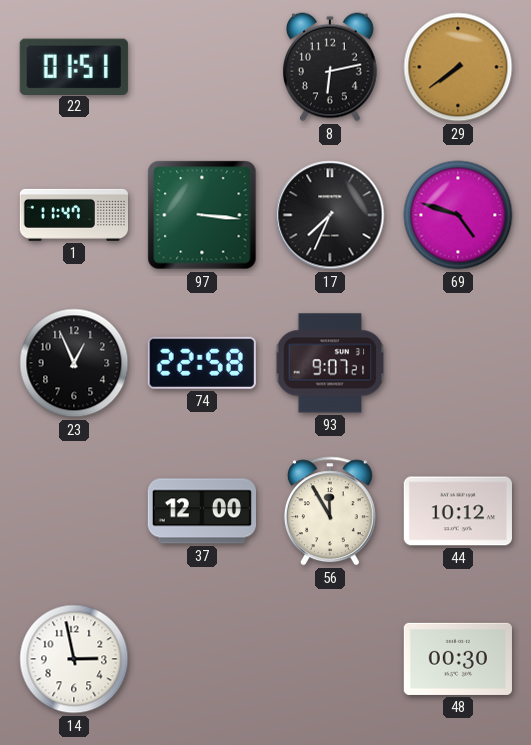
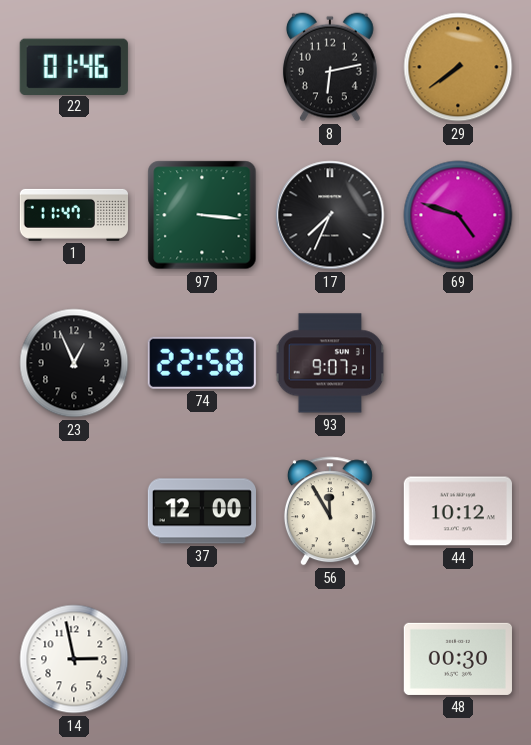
22: 01:51 -> 01:46
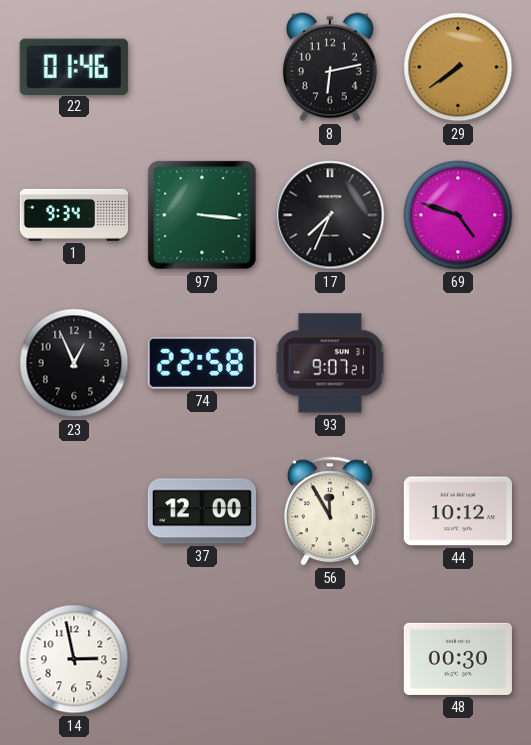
1: 11:47 -> 9:34
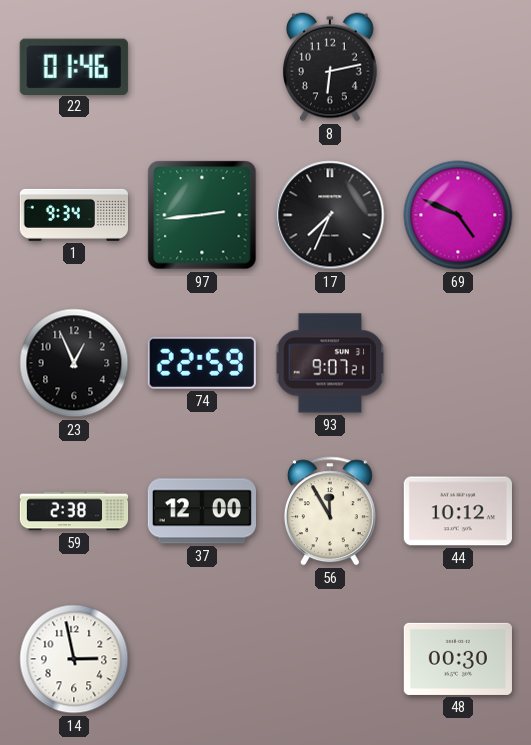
29: 7:39 -> none
97: 3:16 -> 2:44
69: 4:48 -> 4:49
74: 22:58 -> 22:59
59: none -> 2:38
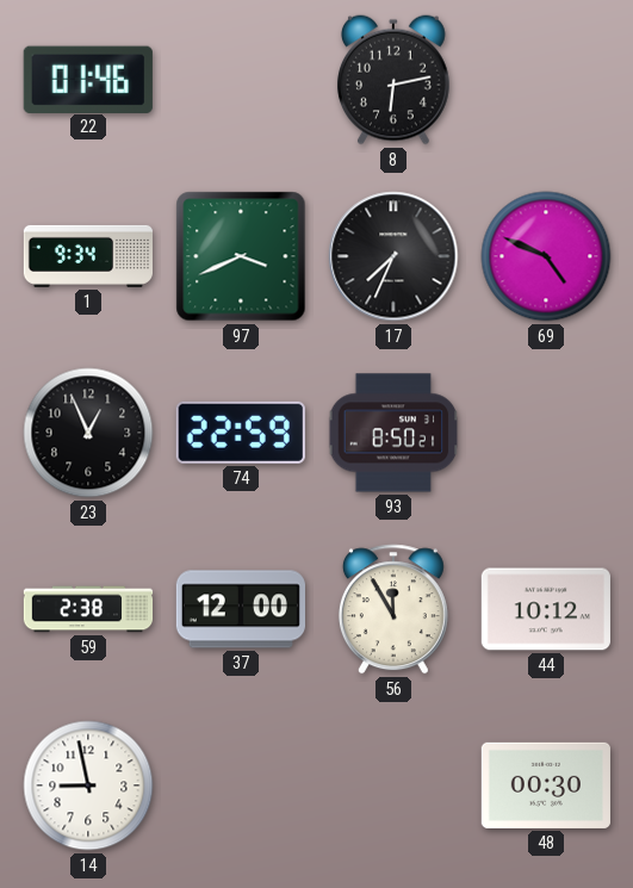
97: 2:44 -> 3:41
93: 9:07 -> 8:50
14: 2:58 -> 8:58
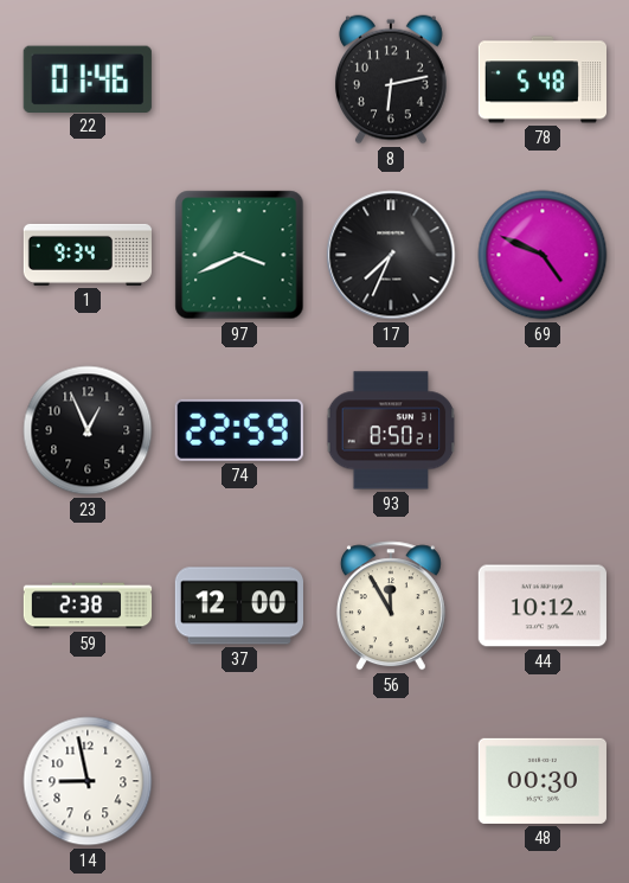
78: none -> 5:48
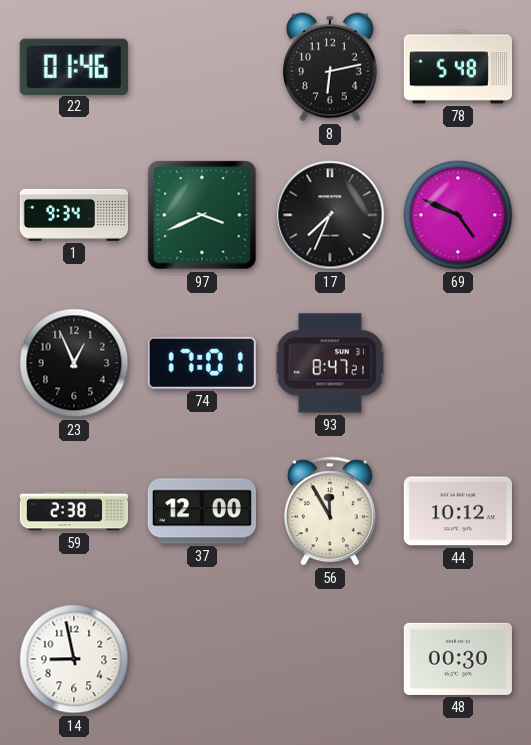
74: 22:59 -> 17:01
93: 8:50 -> 8:47
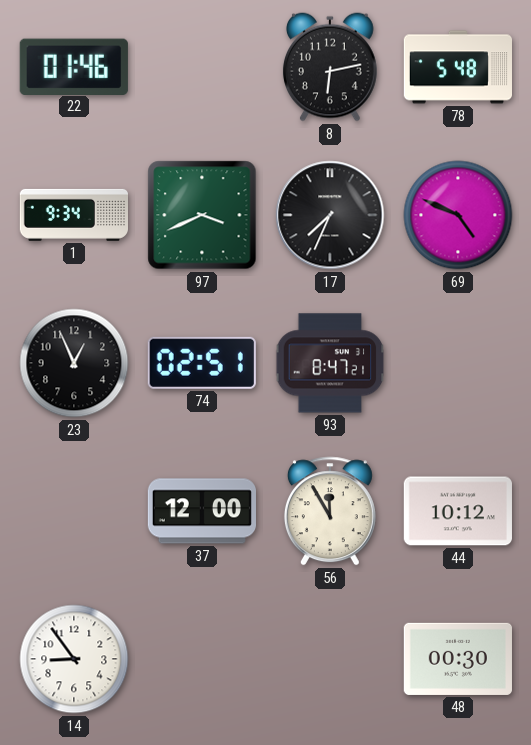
74: 17:01 -> 02:51
59: 2:38 -> none
14: 8:58 -> 8:54
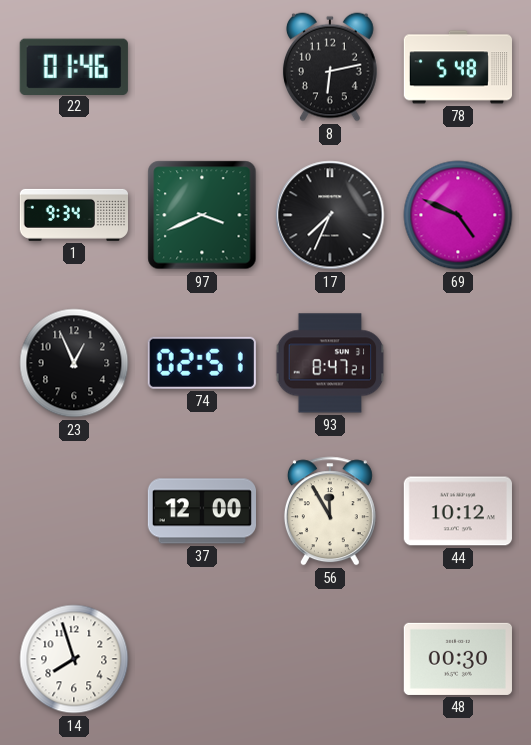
14: 8:54 -> 7:57
